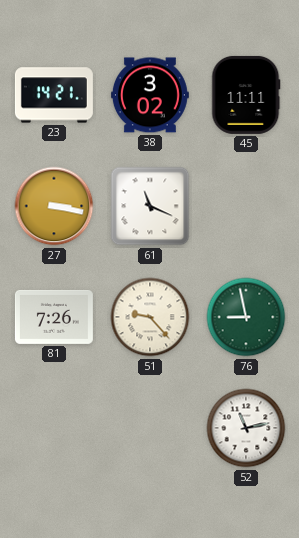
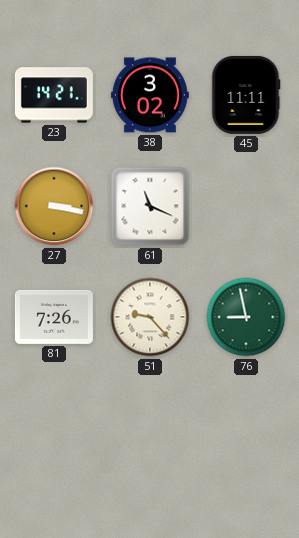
52: 11:13 -> none
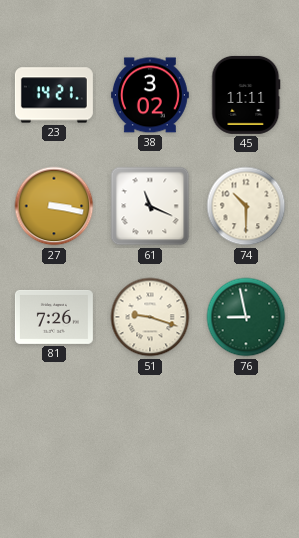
74: none -> 10:30
51: 9:23 -> 9:18
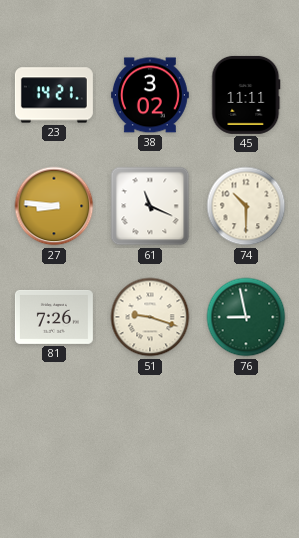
27: 3:17 -> 8:46
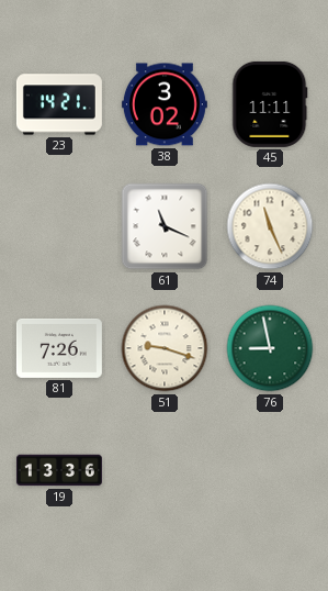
27: 8:46 -> none
74: 10:30 -> 11:26
19: none -> 13:36
